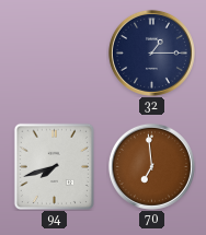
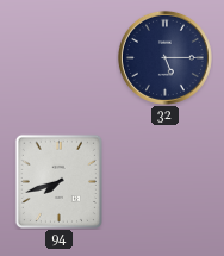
32: 1:15 -> 5:15
70: 6:59 -> none
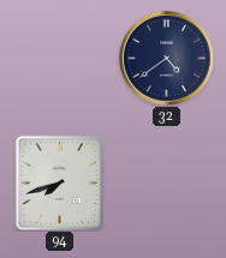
32: 5:15 -> 4:39
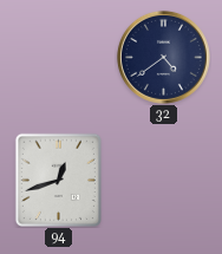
94: 7:42 -> 12:42
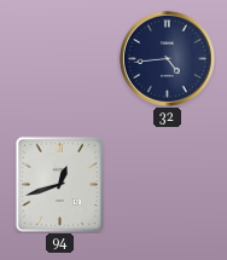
32: 4:39 -> 4:44
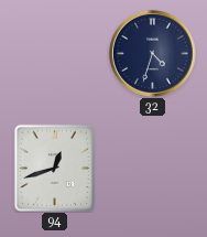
32: 4:44 -> 4:33
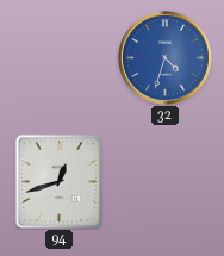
32 dial: navy -> blue
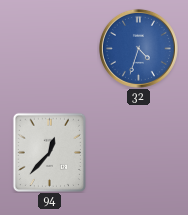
94: 12:42 -> 12:37
